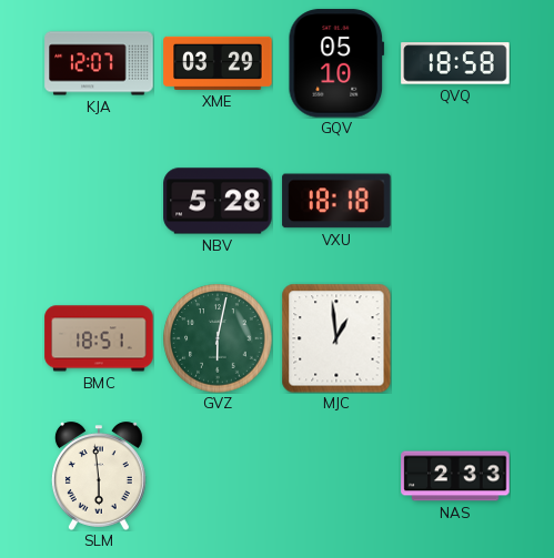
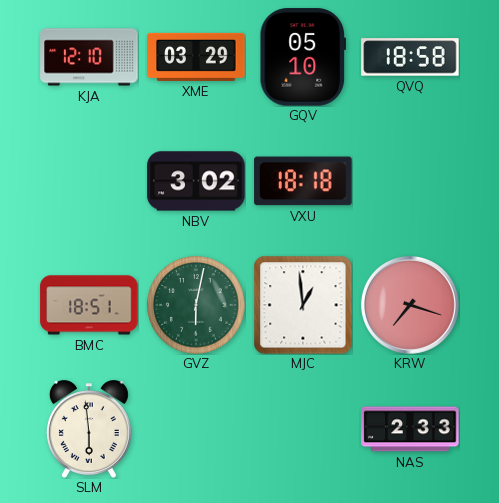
KJA: 12:07 -> 12:10
NBV: 5:28 -> 3:02
KRW: none -> 7:18
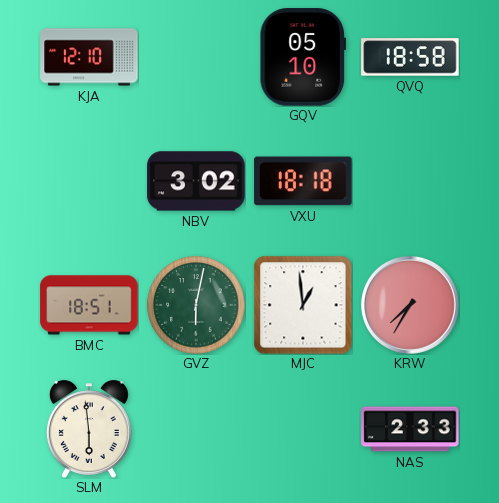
XME: 03:29 -> none
KRW: 7:18 -> 7:35
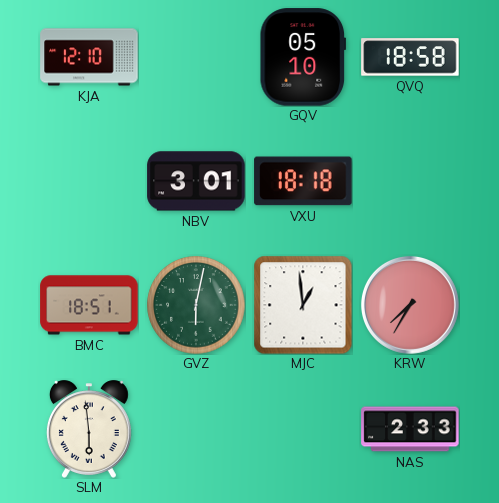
NBV: 3:02 -> 3:01
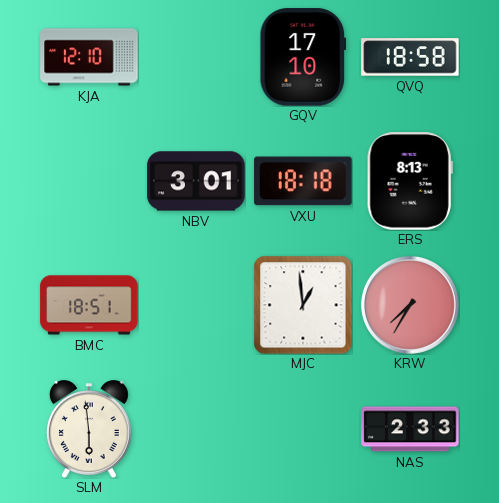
GQV: 05:10 -> 17:10
ERS: none -> 8:13
GVZ: 6:02 -> none
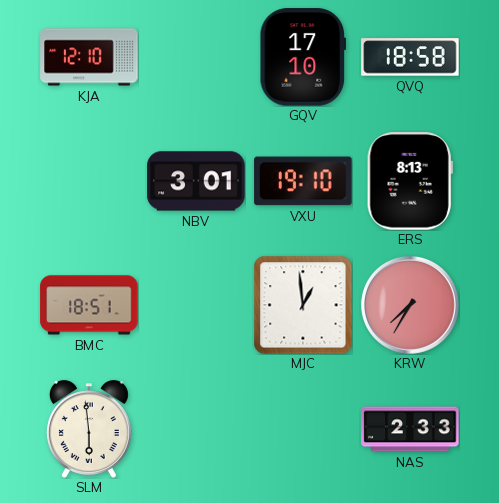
VXU: 18:18 -> 19:10
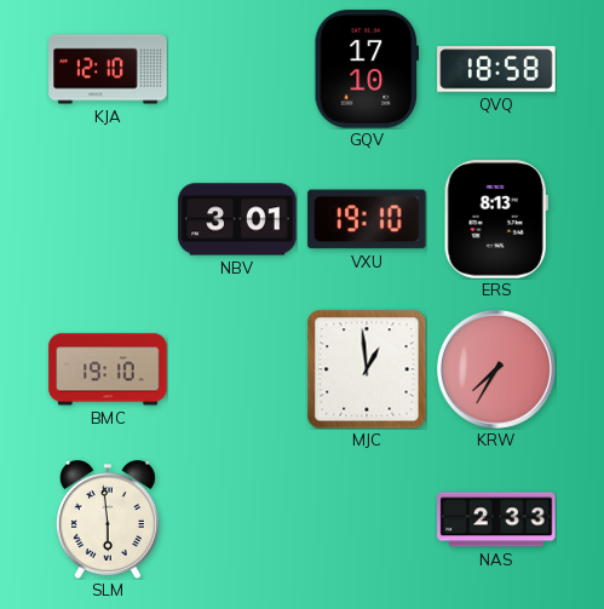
BMC: 18:51 -> 19:10
